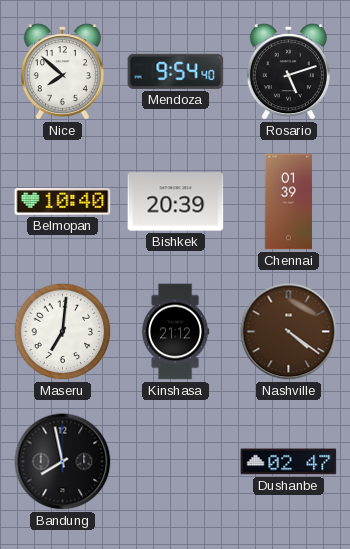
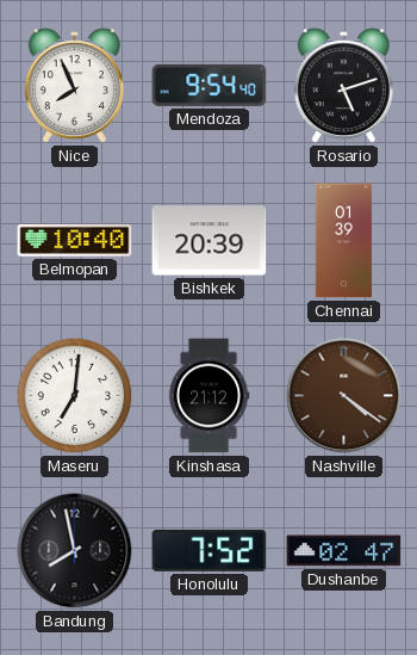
Nice: 7:52 -> 7:56
Honolulu: none -> 7:52
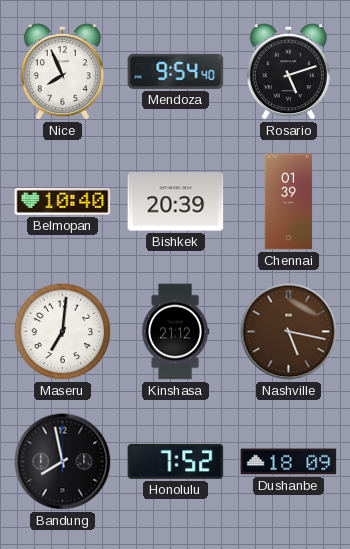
Nashville: 4:21 -> 5:17
Dushanbe: 02:47 -> 18:09
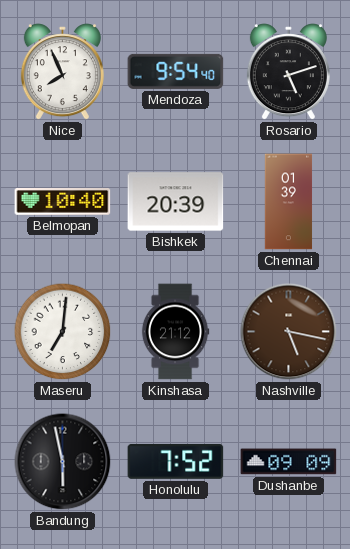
Bandung: 7:58 -> 5:58
Dushanbe: 18:09 -> 09:09
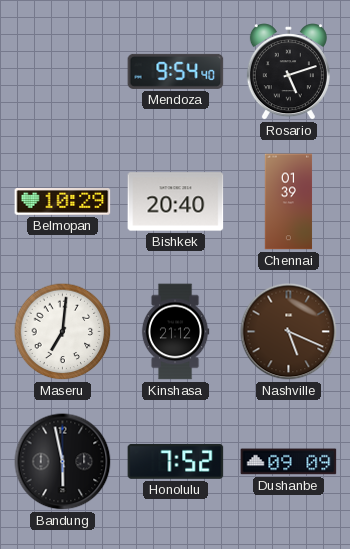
Nice: 7:56 -> none
Belmopan: 10:40 -> 10:29
Bishkek: 20:39 -> 20:40
Nashville: 5:17 -> 5:19
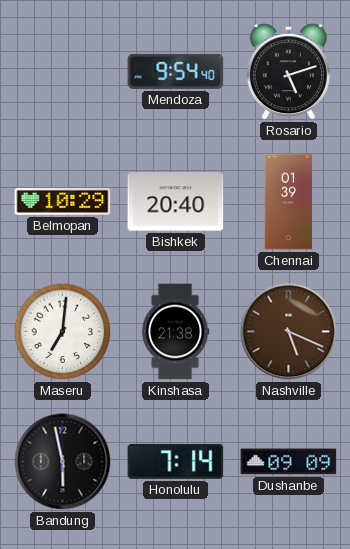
Kinshasa: 21:12 -> 21:38
Honolulu: 7:52 -> 7:14
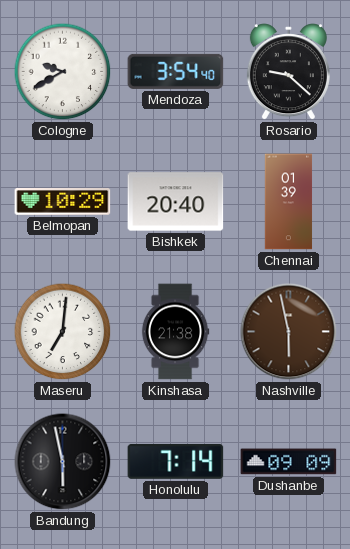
Cologne: none -> 9:40
Mendoza: 9:54 -> 3:54
Rosario: 5:12 -> 9:22
Nashville: 5:19 -> 5:58
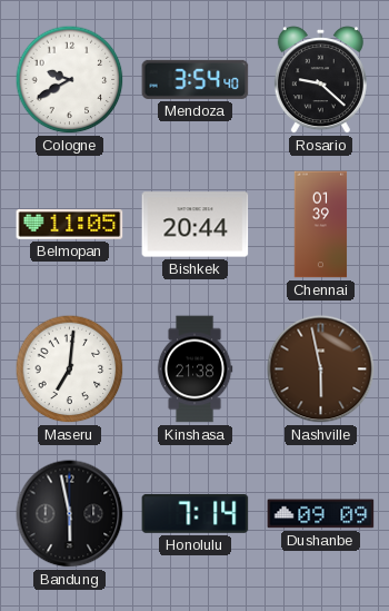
Belmopan: 10:29 -> 11:05
Bishkek: 20:40 -> 20:44
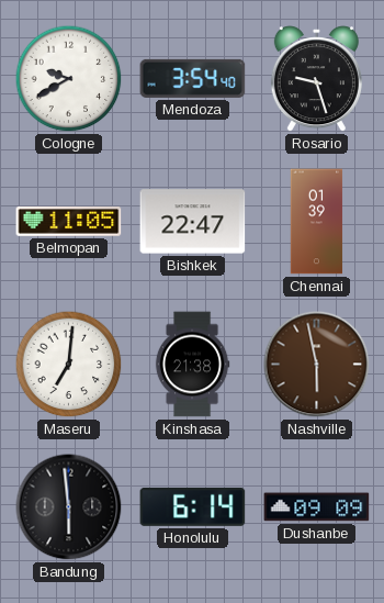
Rosario: 9:22 -> 9:27
Bishkek: 20:44 -> 22:47
Bandung: 5:58 -> 5:59
Honolulu: 7:14 -> 6:14
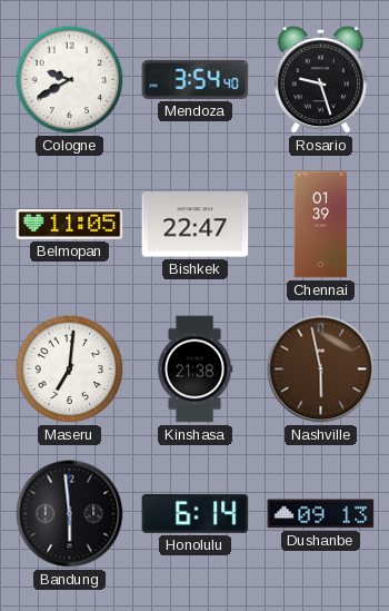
Dushanbe: 09:09 -> 09:13
